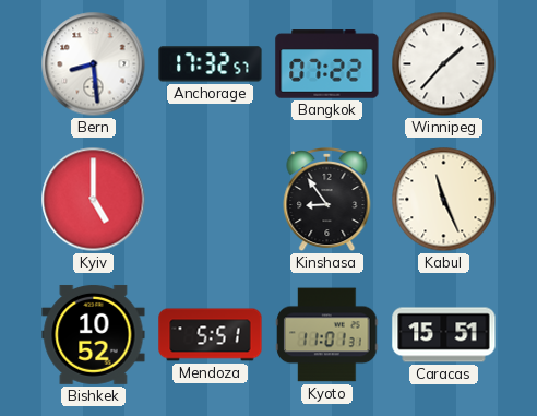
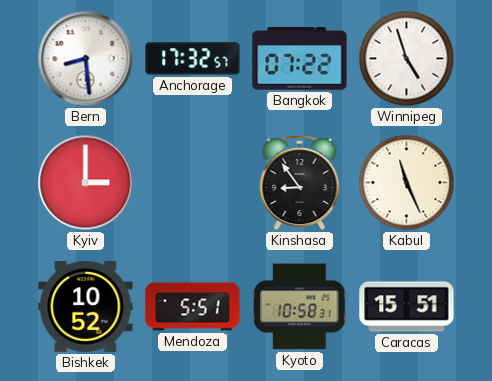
Winnipeg: 1:37 -> 4:57
Kyiv: 5:00 -> 3:00
Kyoto: 11:01 -> 10:58
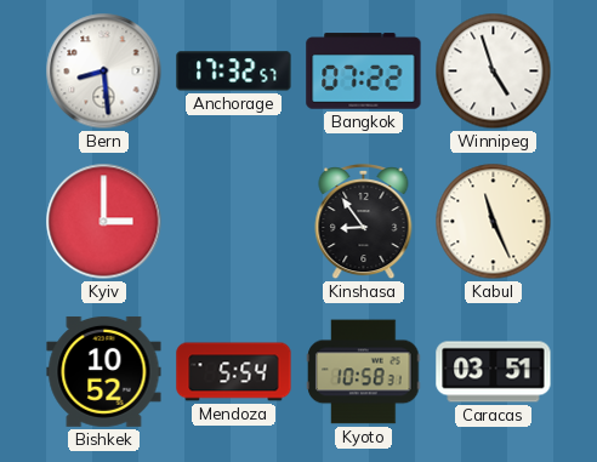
Mendoza: 5:51 -> 5:54
Caracas: 15:51 -> 03:51
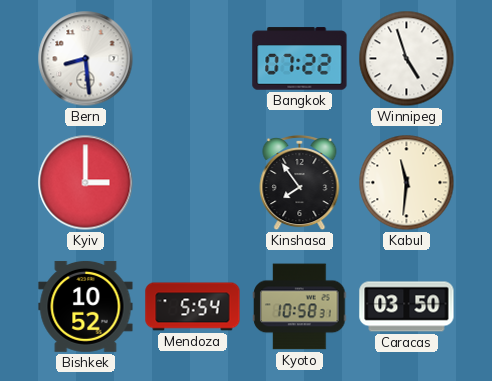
Anchorage: 17:32 -> none
Kinshasa: 8:54 -> 7:54
Kabul: 11:26 -> 11:31
Caracas: 03:51 -> 03:50
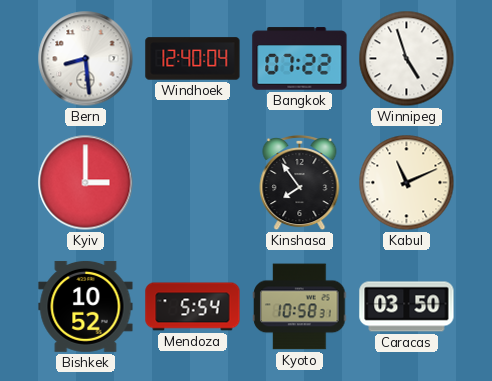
Windhoek: none -> 12:40
Kabul: 11:31 -> 11:11
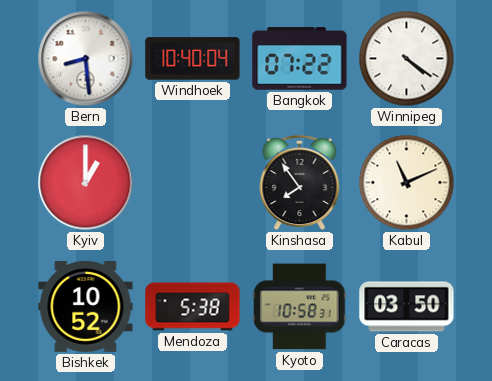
Windhoek: 12:40 -> 10:40
Winnipeg: 4:57 -> 4:21
Kyiv: 3:00 -> 1:00
Mendoza: 5:54 -> 5:38
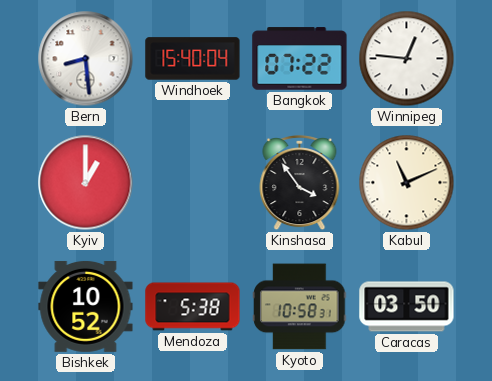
Windhoek: 10:40 -> 15:40
Winnipeg: 4:21 -> 12:46
Kinshasa: 7:54 -> 3:54
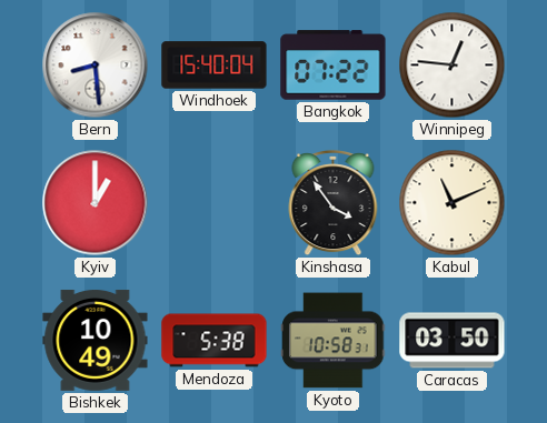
Bishkek: 10:52 -> 10:49
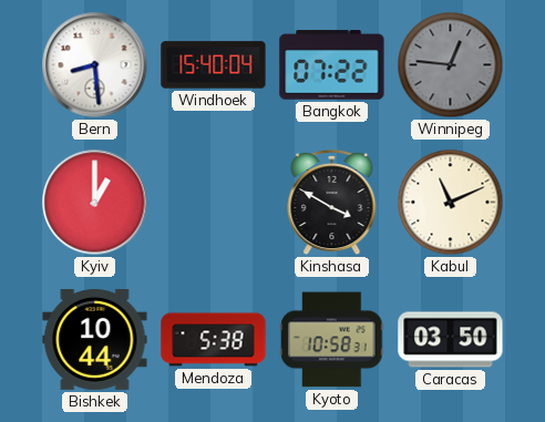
Winnipeg dial: white -> grey
Kinshasa: 3:54 -> 3:50
Bishkek: 10:49 -> 10:44
